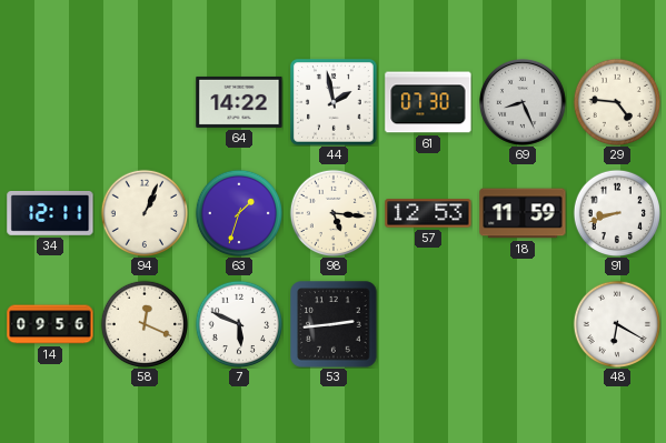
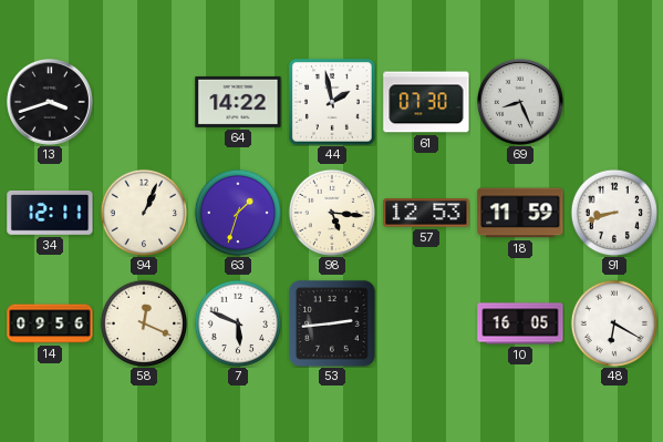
13: none -> 3:42
29: 4:46 -> none
10: none -> 16:05
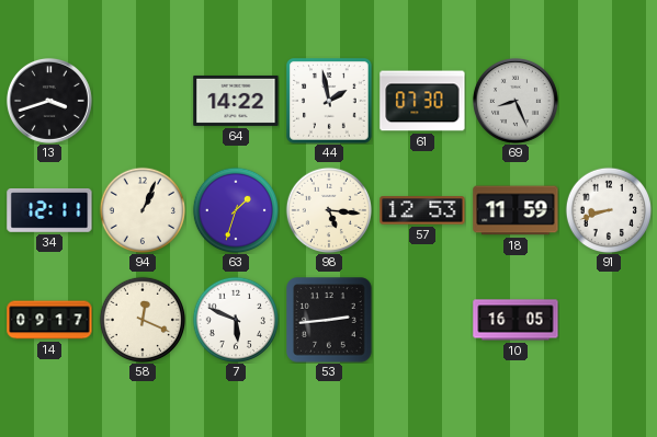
14: 09:56 -> 09:17
48: 6:20 -> none
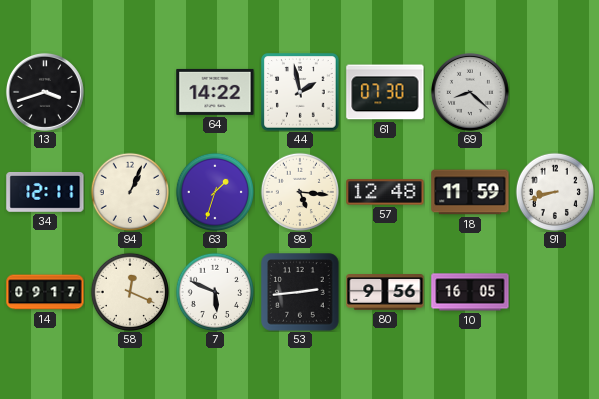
69: 8:26 -> 8:22
57: 12:53 -> 12:48
80: none -> 9:56
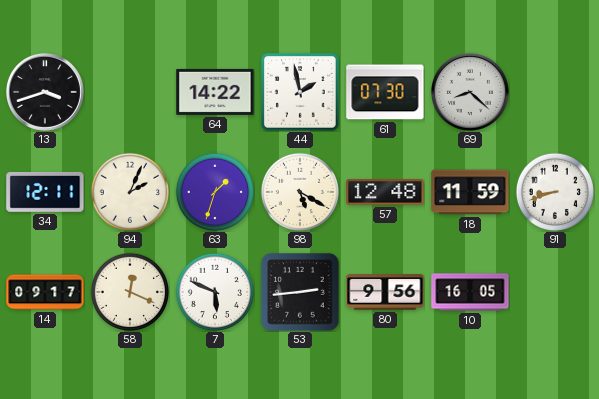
94: 1:04 -> 2:04
98: 5:16 -> 5:20
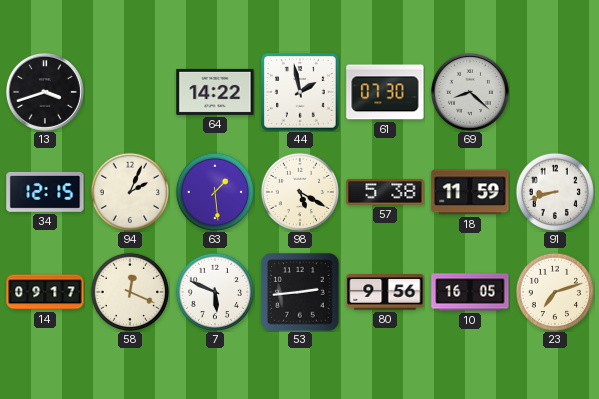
34: 12:11 -> 12:15
63: 1:33 -> 1:29
57: 12:48 -> 5:38
23: none -> 7:12
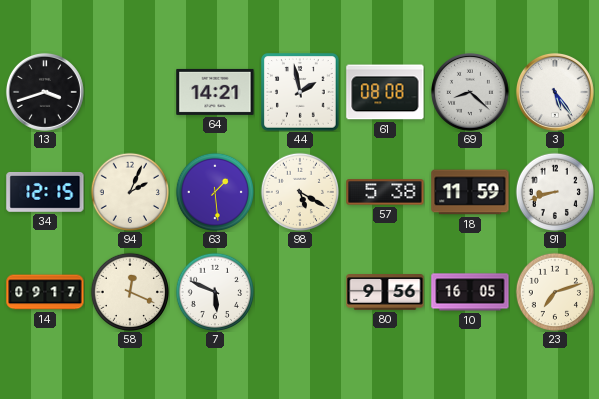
64: 14:22 -> 14:21
61: 07:30 -> 08:08
3: none -> 5:24
53: 2:44 -> none
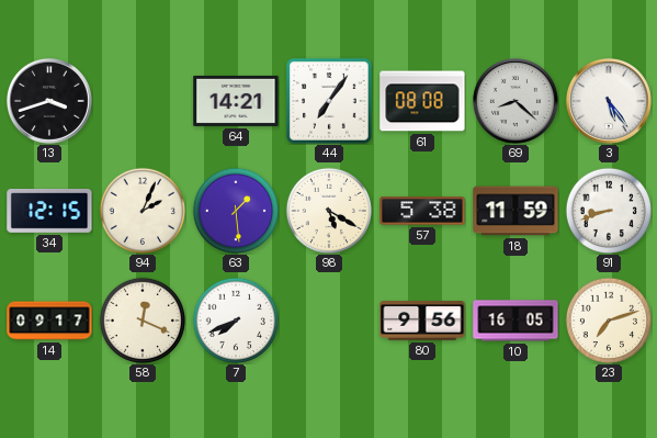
44: 1:58 -> 7:06
7: 5:49 -> 7:41
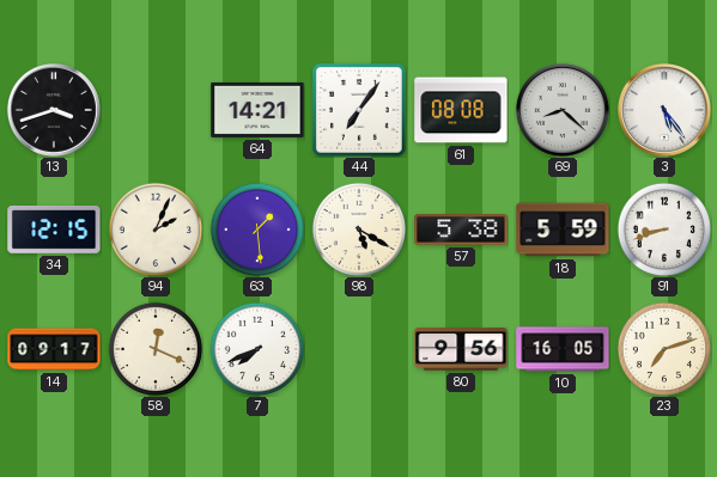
18: 11:59 -> 5:59
